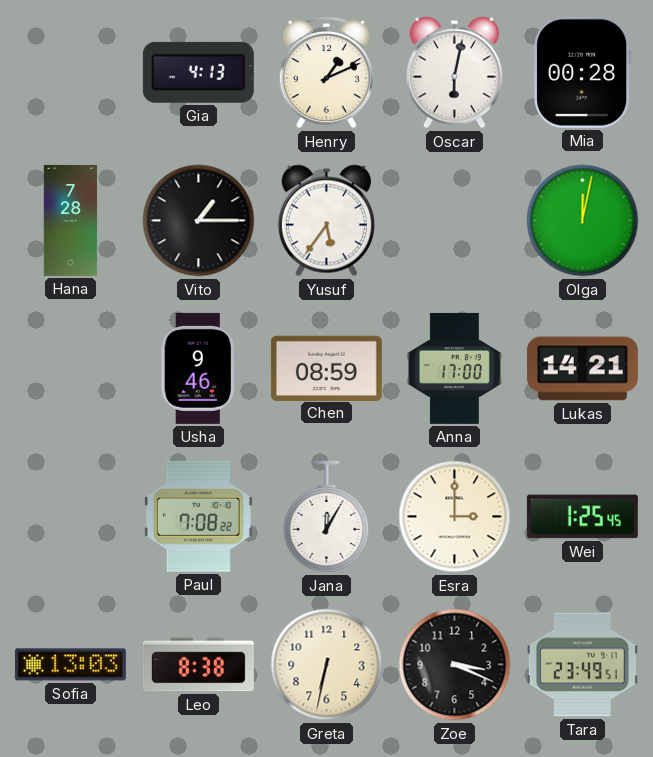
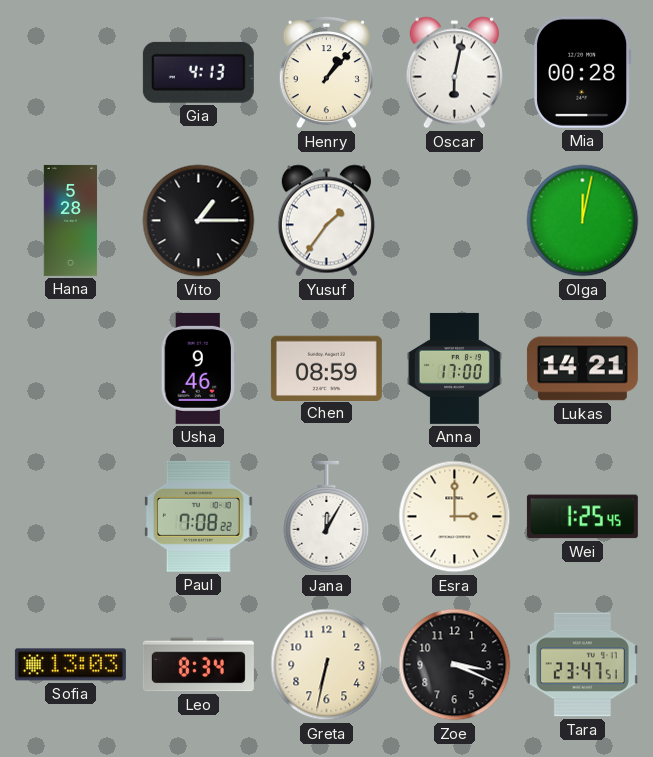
Henry: 1:11 -> 1:07
Hana: 7:28 -> 5:28
Yusuf: 5:36 -> 1:36
Leo: 8:38 -> 8:34
Tara: 23:49 -> 23:47
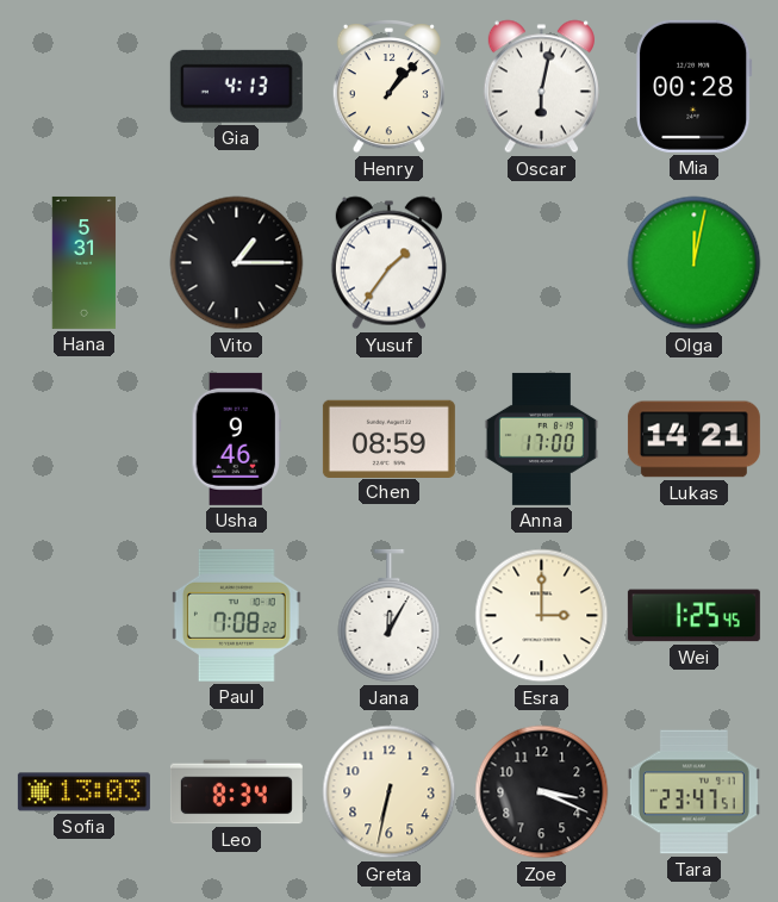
Hana: 5:28 -> 5:31
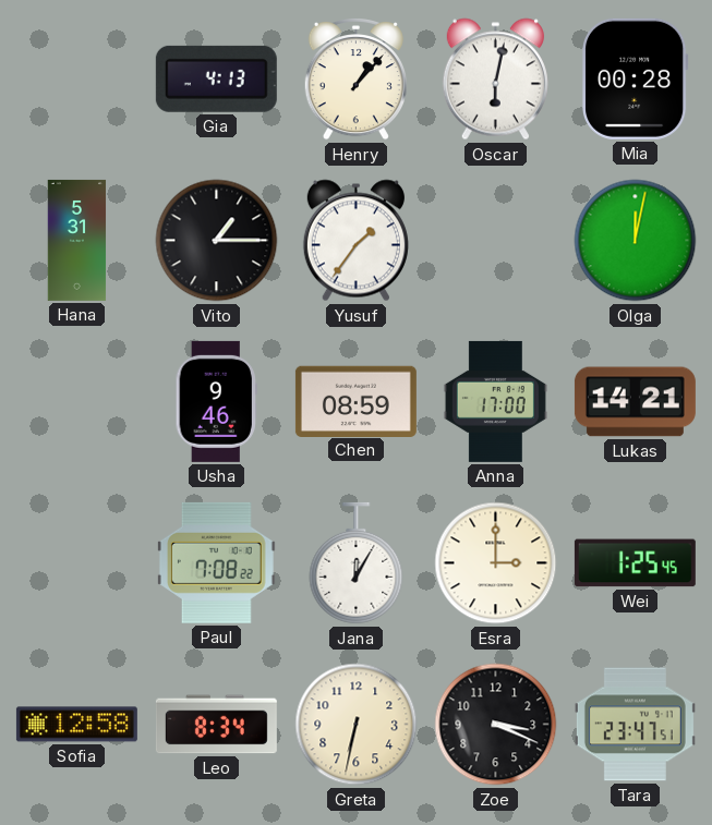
Sofia: 13:03 -> 12:58
